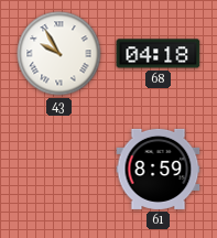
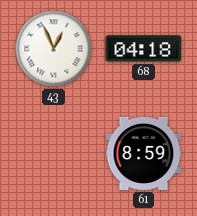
43: 9:55 -> 12:56
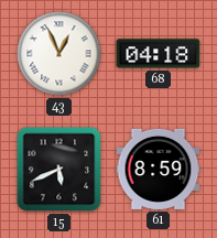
15: none -> 5:41
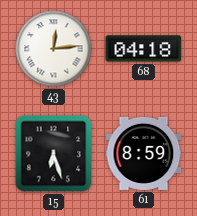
43: 12:56 -> 12:14
15: 5:41 -> 6:27
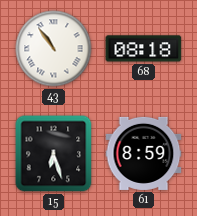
43: 12:14 -> 10:54
68: 04:18 -> 08:18
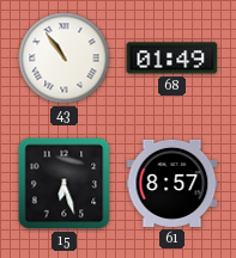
68: 08:18 -> 01:49
61: 8:59 -> 8:57
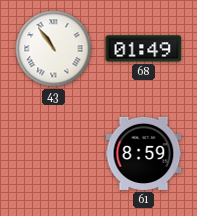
15: 6:27 -> none
61: 8:57 -> 8:59
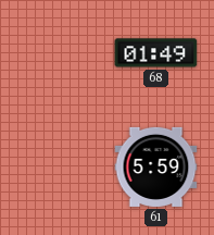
43: 10:54 -> none
61: 8:59 -> 5:59
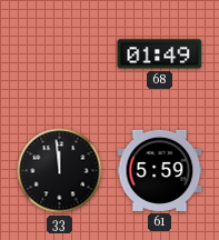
33: none -> 11:59
